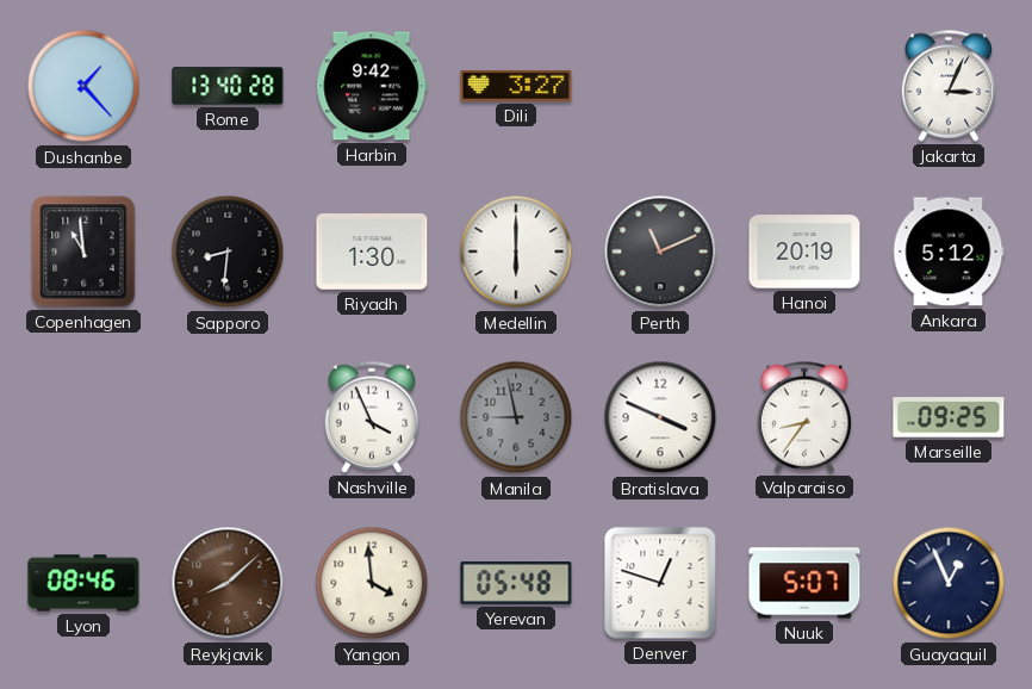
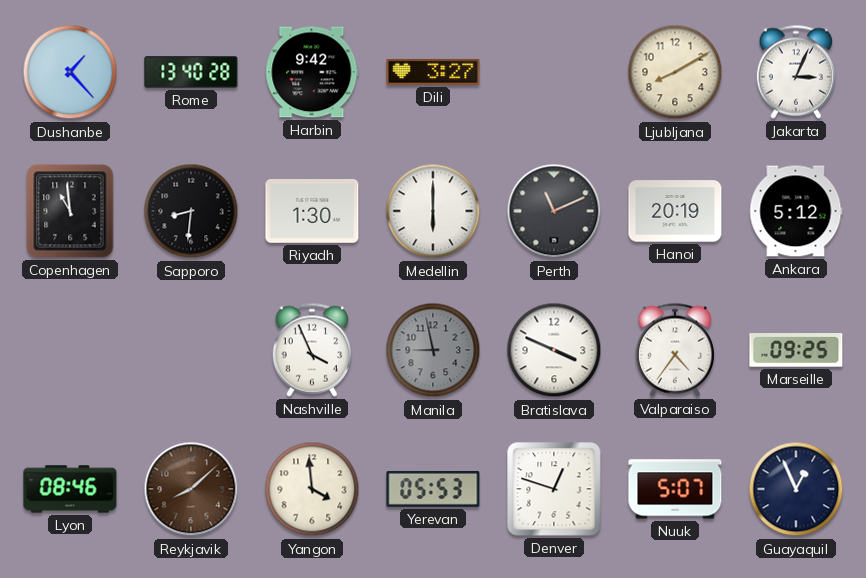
Ljubljana: none -> 8:10
Valparaiso: 8:36 -> 4:36
Yerevan: 05:48 -> 05:53
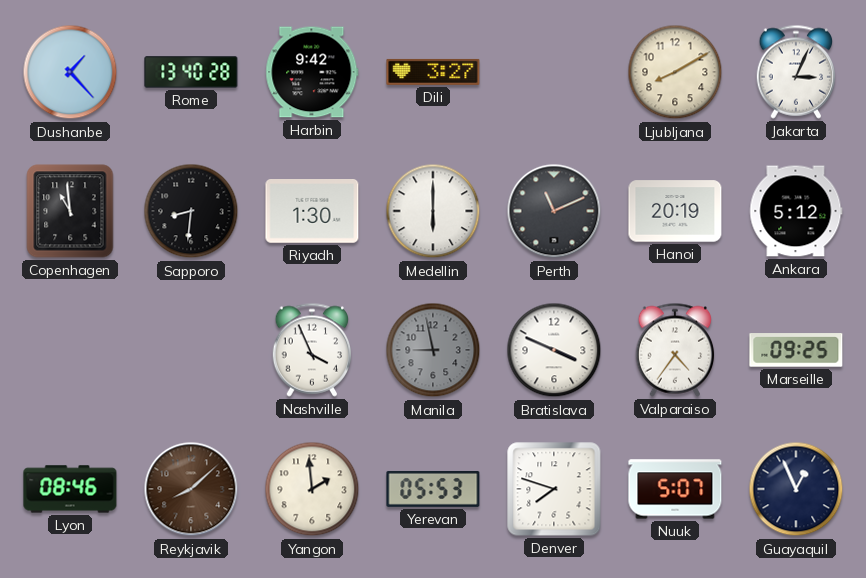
Yangon: 3:59 -> 1:59
Denver: 12:48 -> 7:48
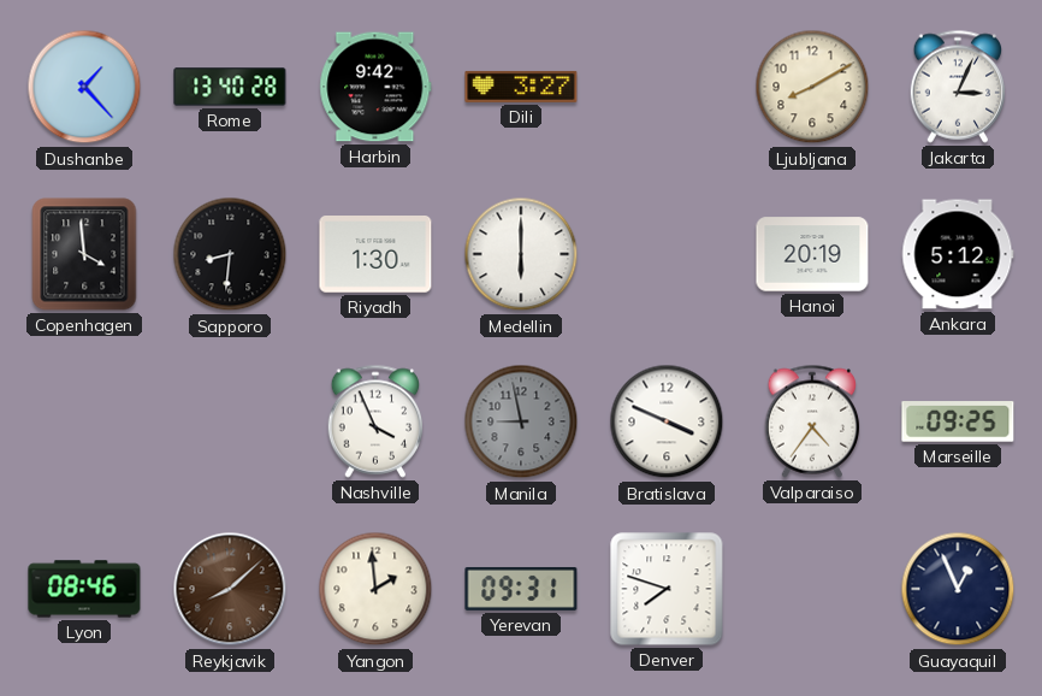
Copenhagen: 10:59 -> 3:59
Perth: 11:11 -> none
Yerevan: 05:53 -> 09:31
Nuuk: 5:07 -> none
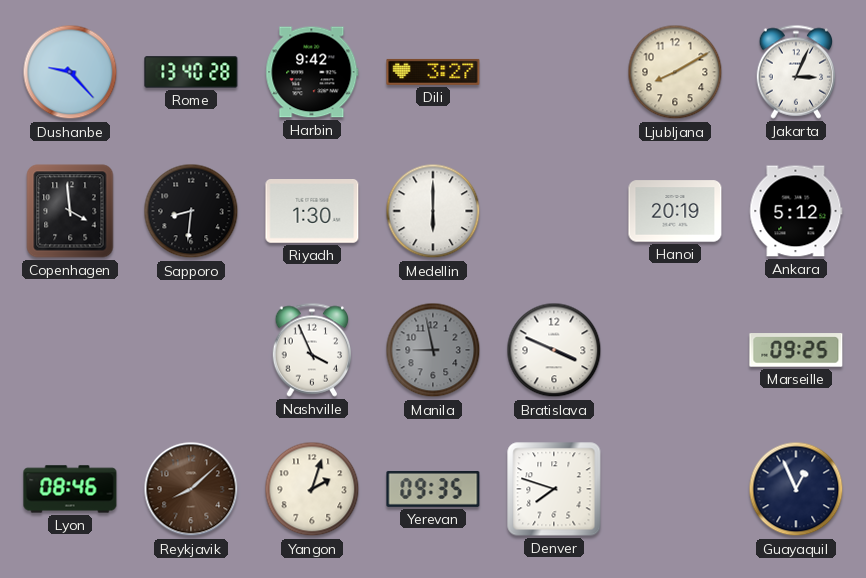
Dushanbe: 1:23 -> 9:23
Valparaiso: 4:36 -> none
Yangon: 1:59 -> 2:03
Yerevan: 09:31 -> 09:35
